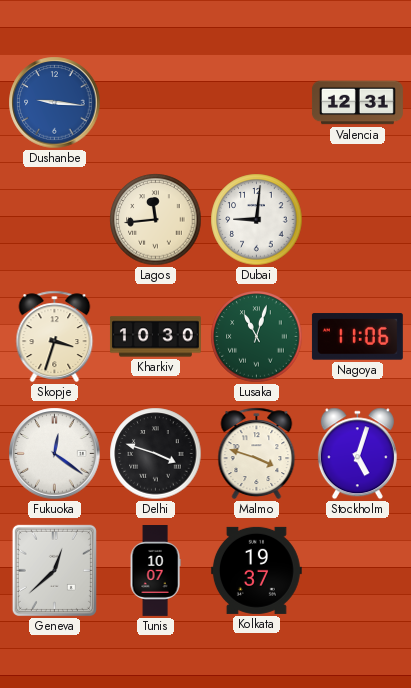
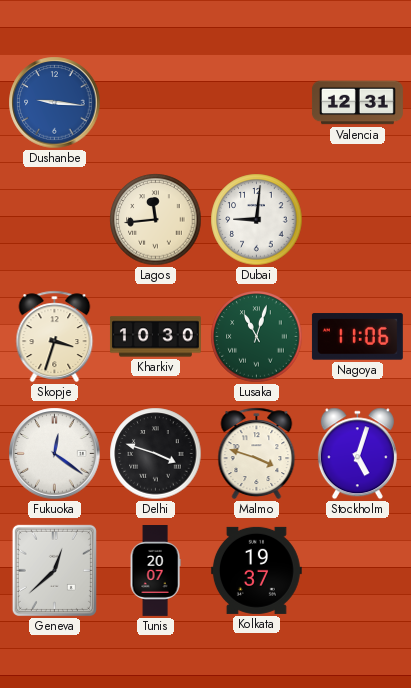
Tunis: 10:07 -> 20:07
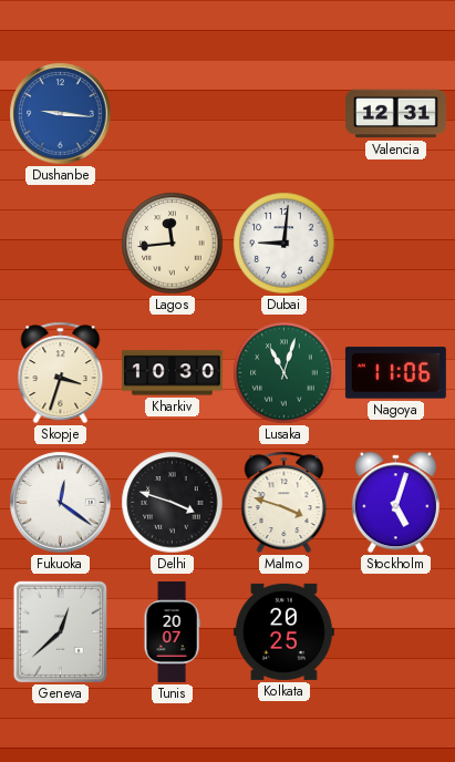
Kolkata: 19:37 -> 20:25
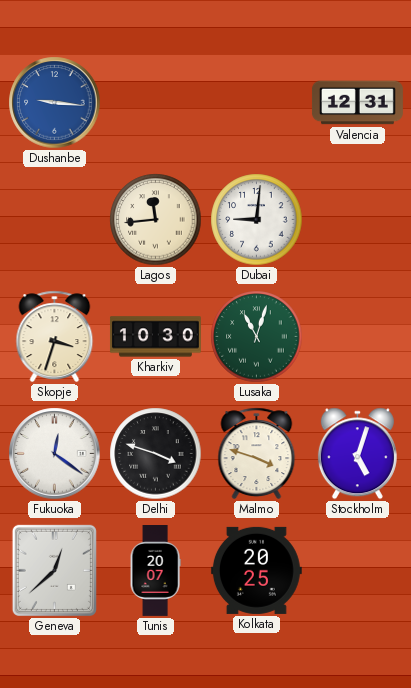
Nagoya: 11:06 -> none
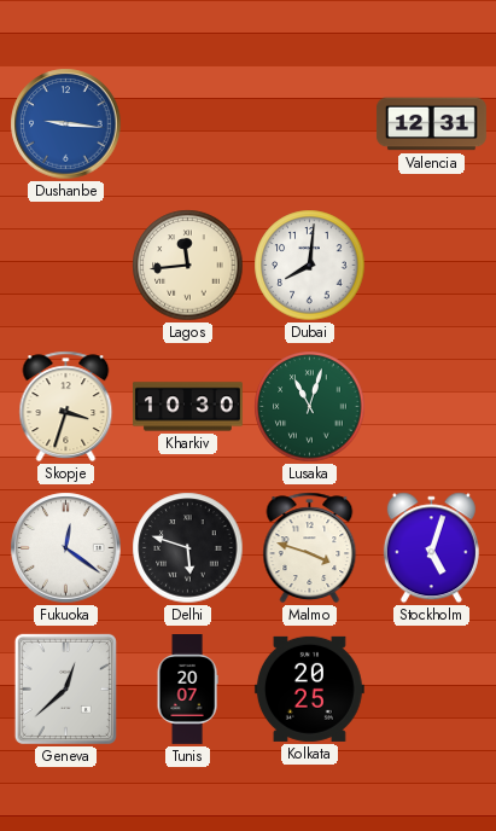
Dubai: 9:01 -> 8:01
Delhi: 3:48 -> 5:48
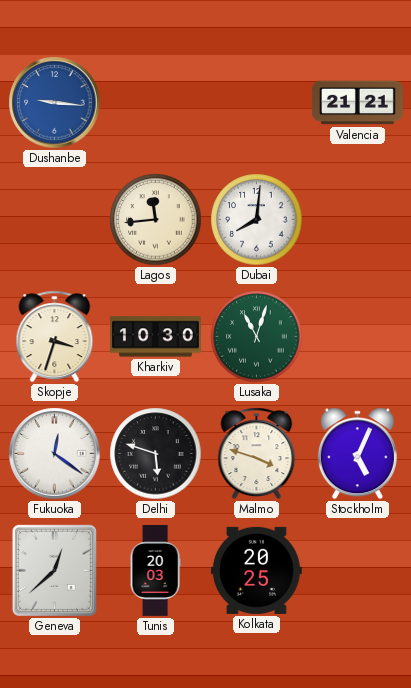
Valencia: 12:31 -> 21:21
Stockholm: 5:03 -> 5:04
Tunis: 20:07 -> 20:03
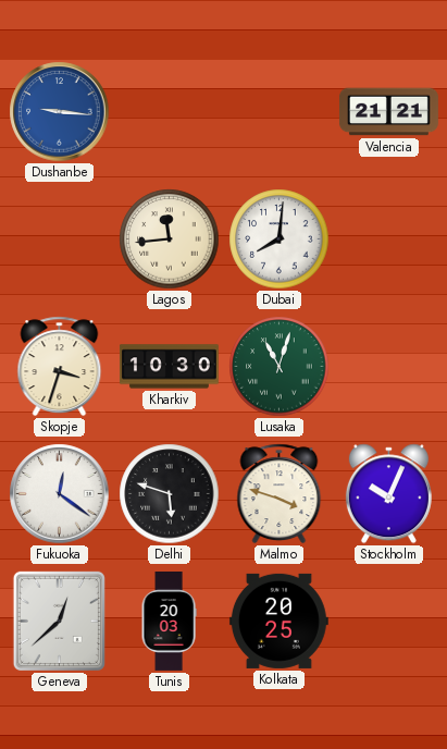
Stockholm: 5:04 -> 10:04
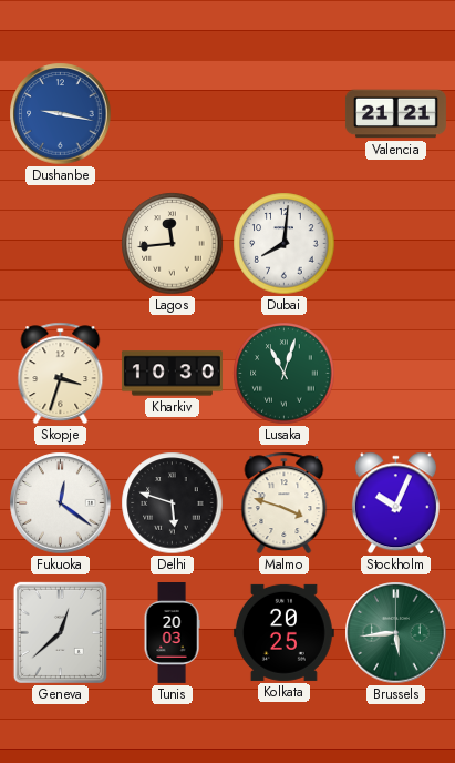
Dushanbe: 9:16 -> 9:17
Brussels: none -> 5:44
